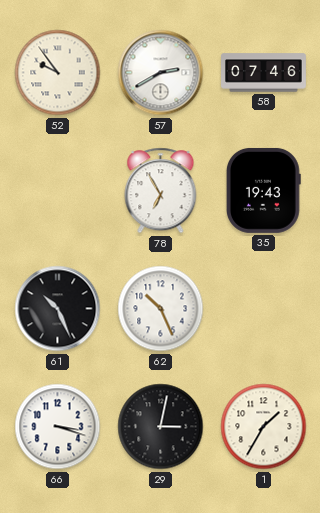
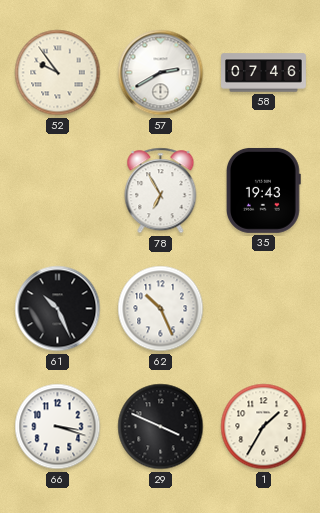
29: 3:02 -> 3:49
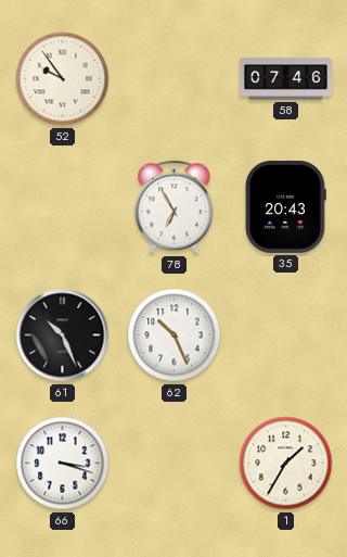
57: 2:40 -> none
35: 19:43 -> 20:43
29: 3:49 -> none
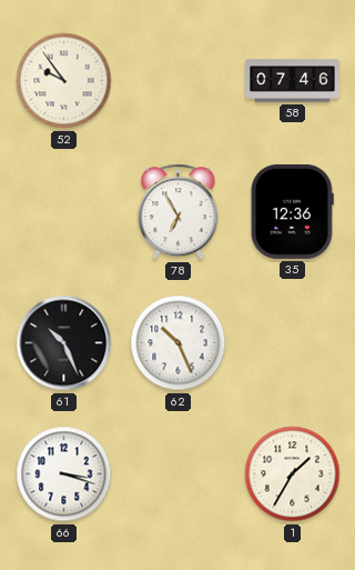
35: 20:43 -> 12:36
